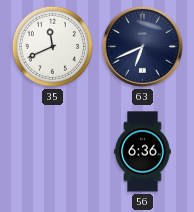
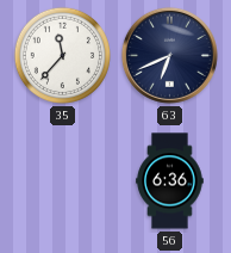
35: 11:41 -> 11:37
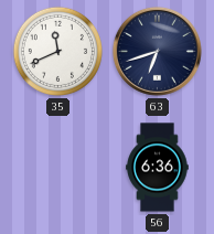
35: 11:37 -> 11:41
63: 6:41 -> 6:42
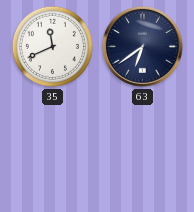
63: 6:42 -> 6:39
56: 6:36 -> none
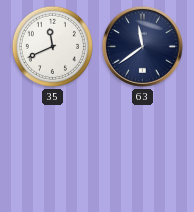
63: 6:39 -> 11:39
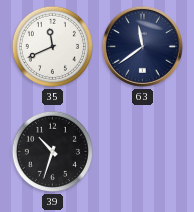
39: none -> 10:33
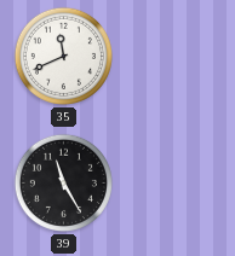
63: 11:39 -> none
39: 10:33 -> 11:25
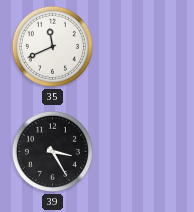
39: 11:25 -> 3:25
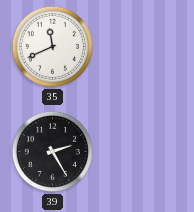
39: 3:25 -> 2:25
